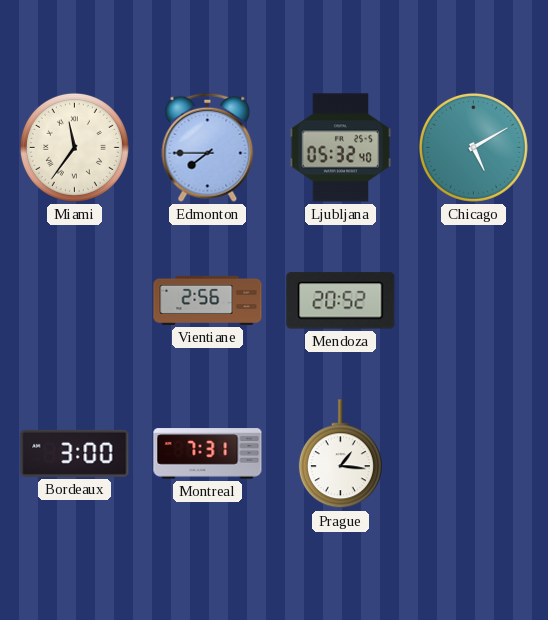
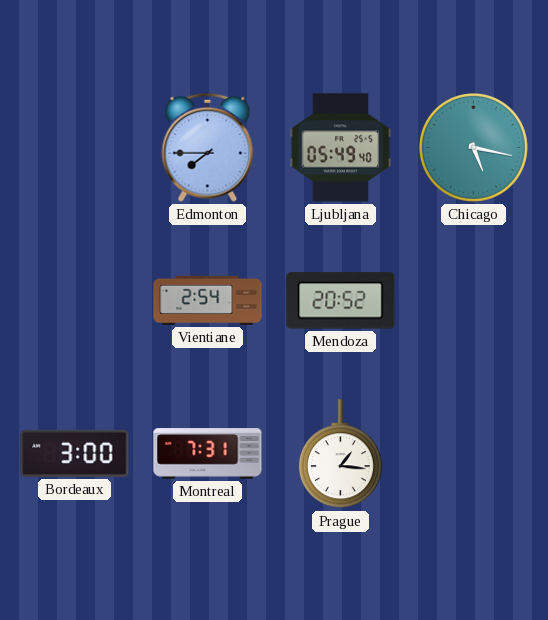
Miami: 11:36 -> none
Ljubljana: 05:32 -> 05:49
Chicago: 5:10 -> 5:17
Vientiane: 2:56 -> 2:54
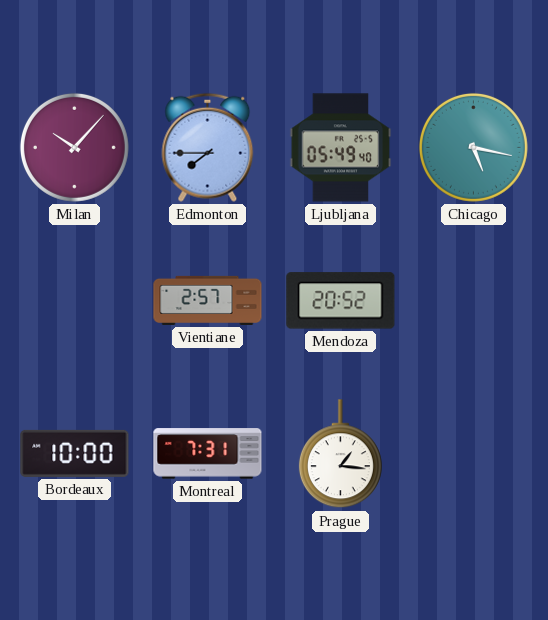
Milan: none -> 10:07
Vientiane: 2:54 -> 2:57
Bordeaux: 3:00 -> 10:00
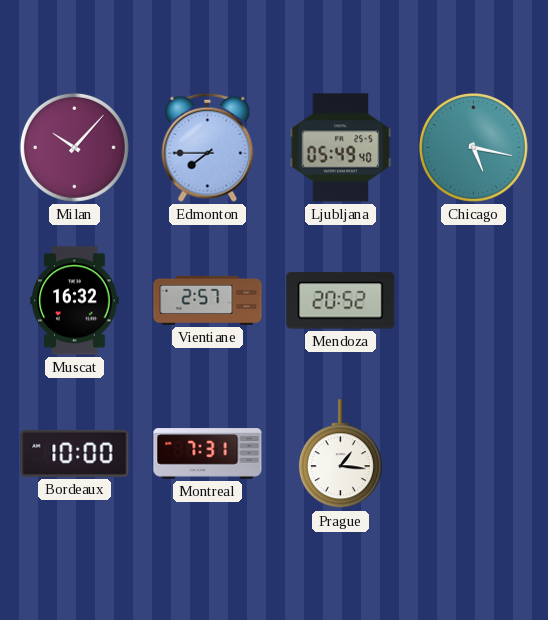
Muscat: none -> 16:32
